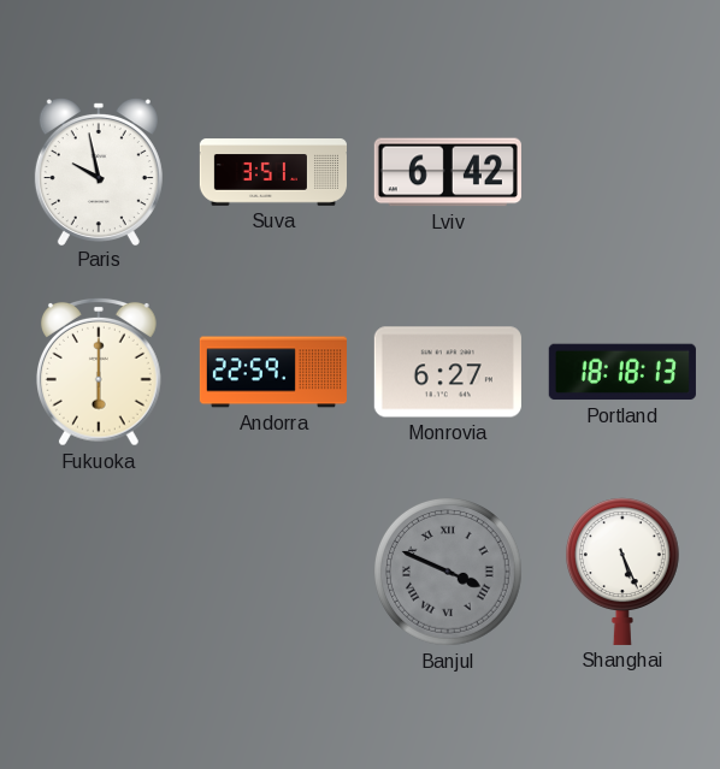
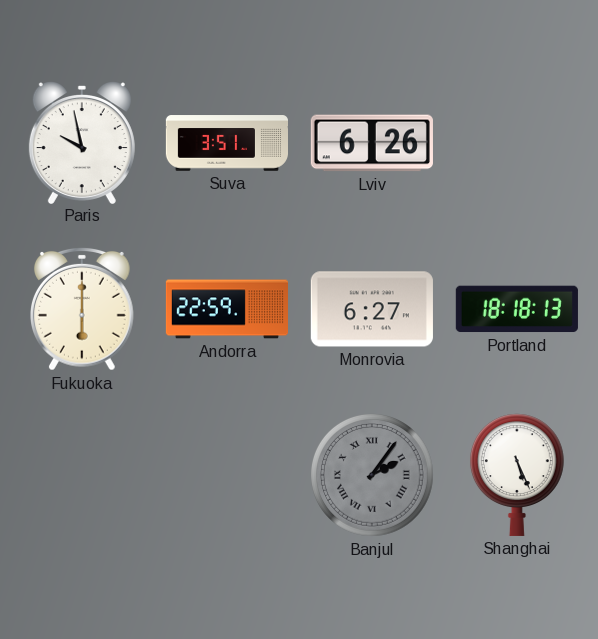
Lviv: 6:42 -> 6:26
Banjul: 3:49 -> 2:06
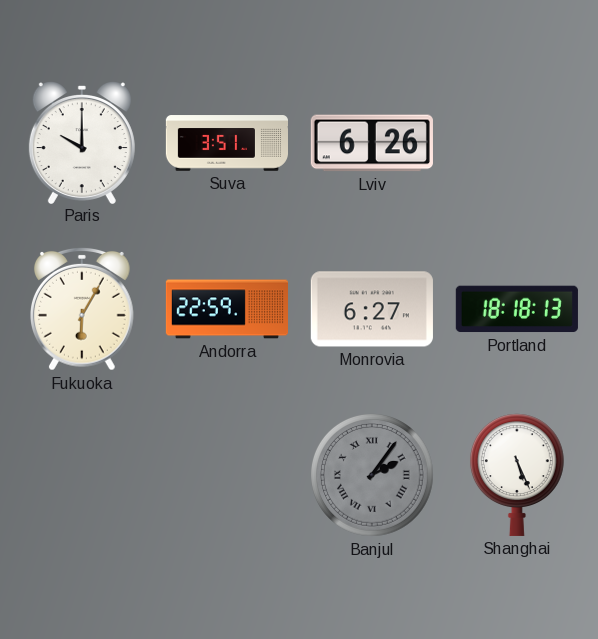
Paris: 9:58 -> 10:00
Fukuoka: 6:00 -> 6:05
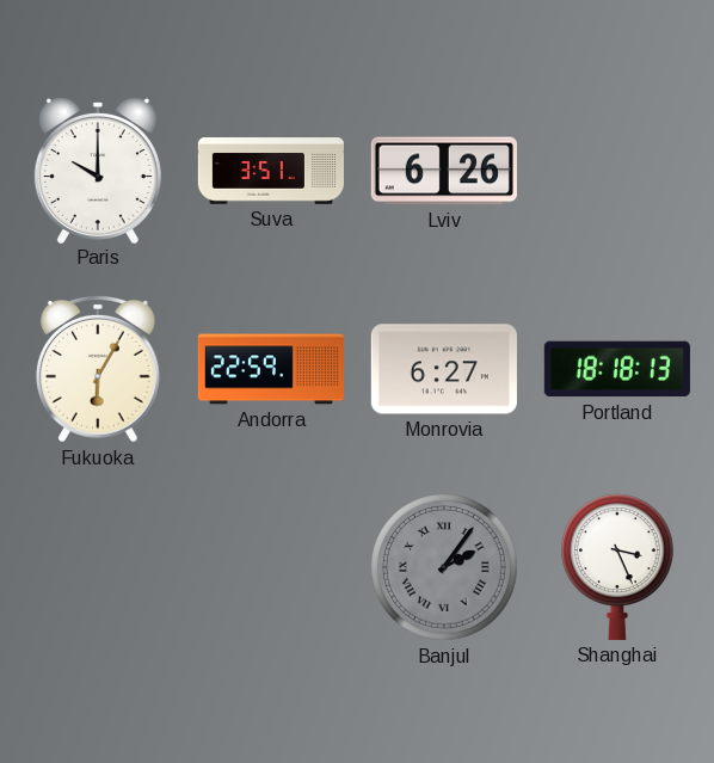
Shanghai: 5:26 -> 3:26
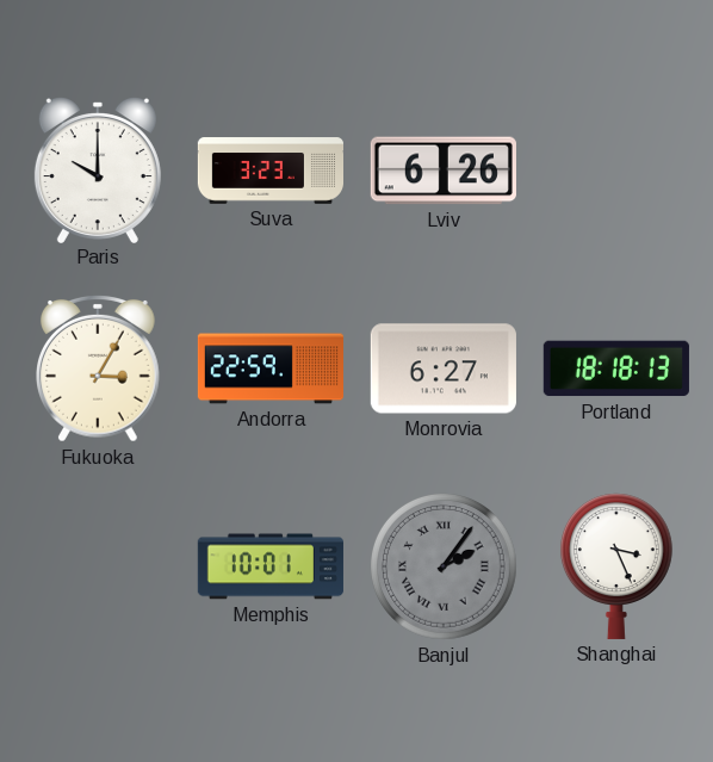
Suva: 3:51 -> 3:23
Fukuoka: 6:05 -> 3:05
Memphis: none -> 10:01
